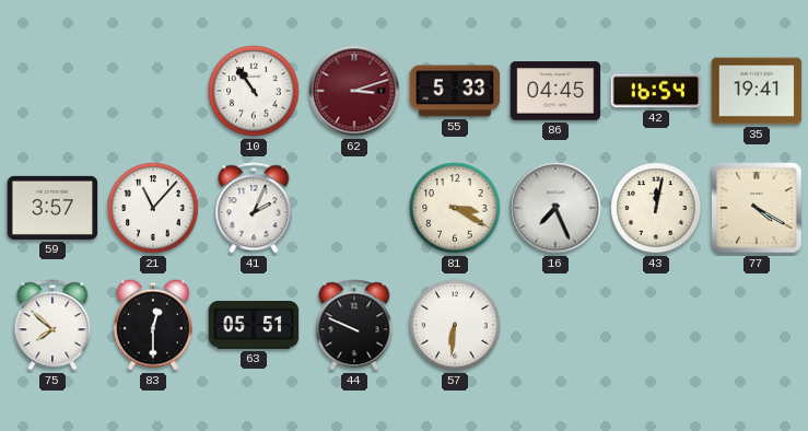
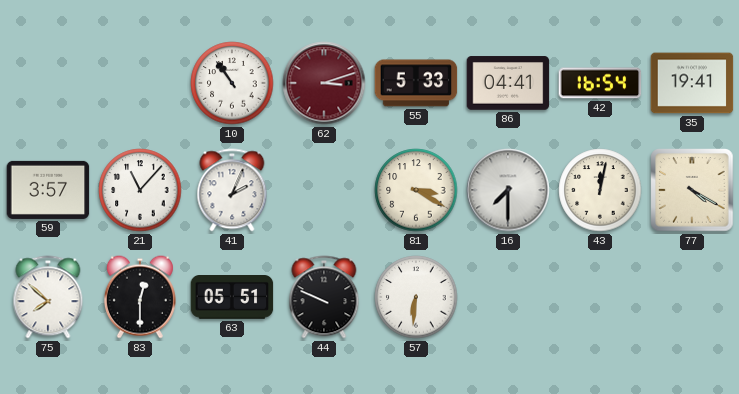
86: 04:45 -> 04:41
16: 7:26 -> 7:30
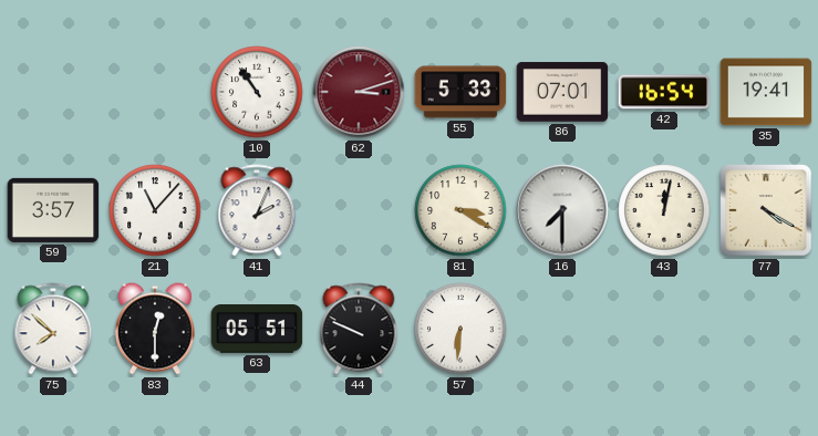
86: 04:41 -> 07:01
